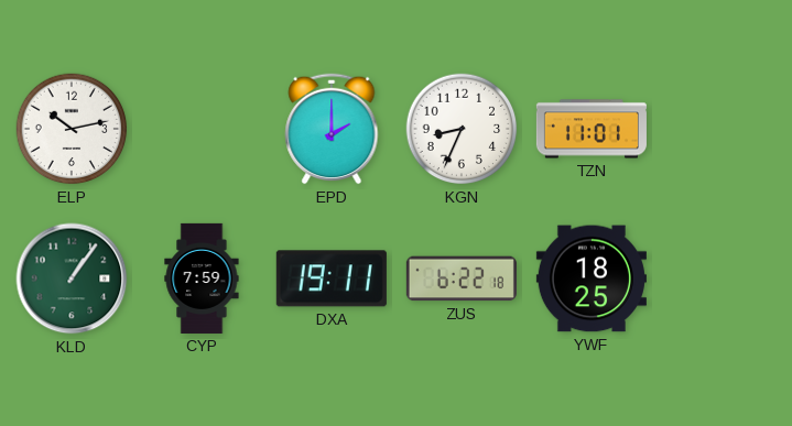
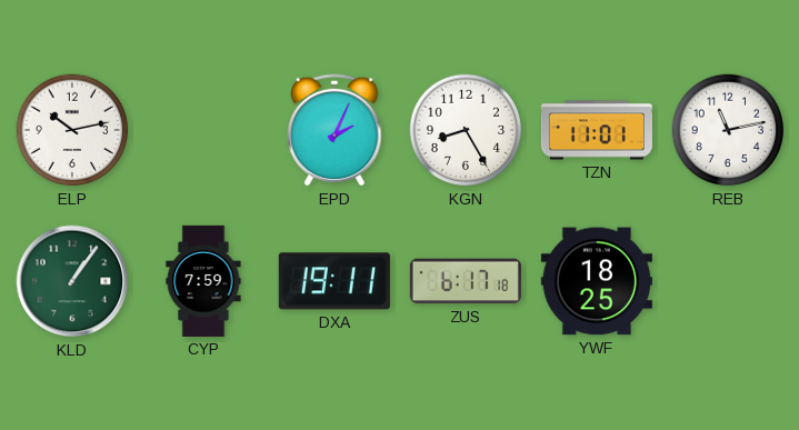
EPD: 2:00 -> 2:04
KGN: 8:34 -> 8:25
REB: none -> 11:13
ZUS: 6:22 -> 6:17
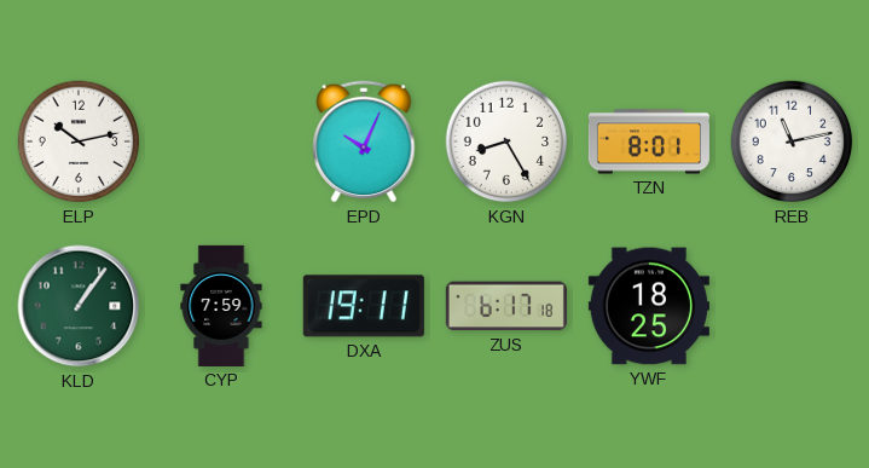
EPD: 2:04 -> 10:04
TZN: 11:01 -> 8:01
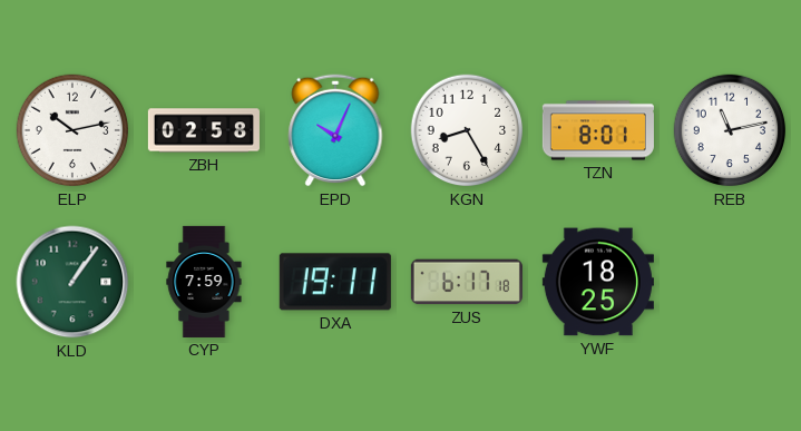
ZBH: none -> 02:58
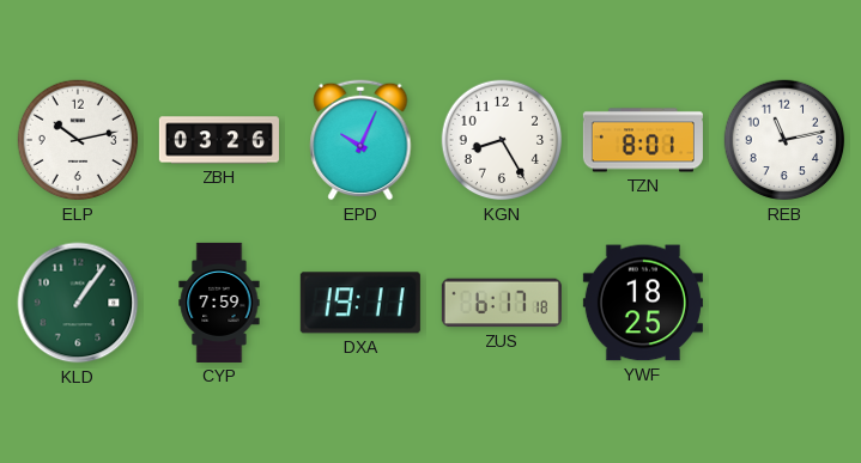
ZBH: 02:58 -> 03:26
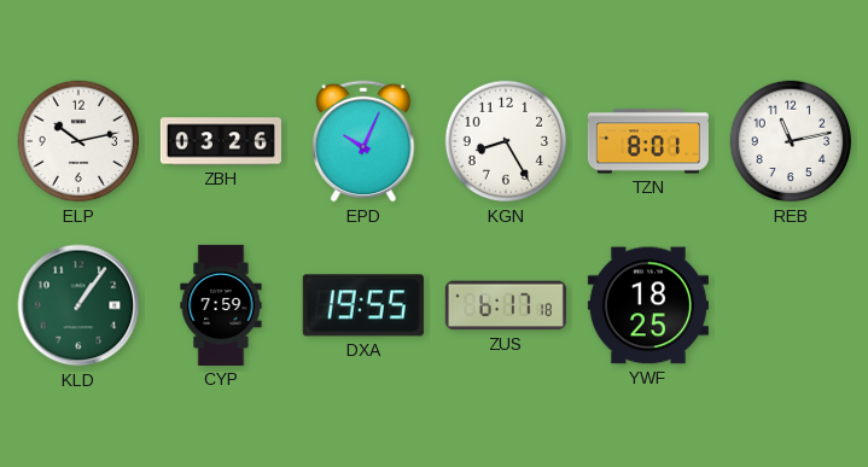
DXA: 19:11 -> 19:55
